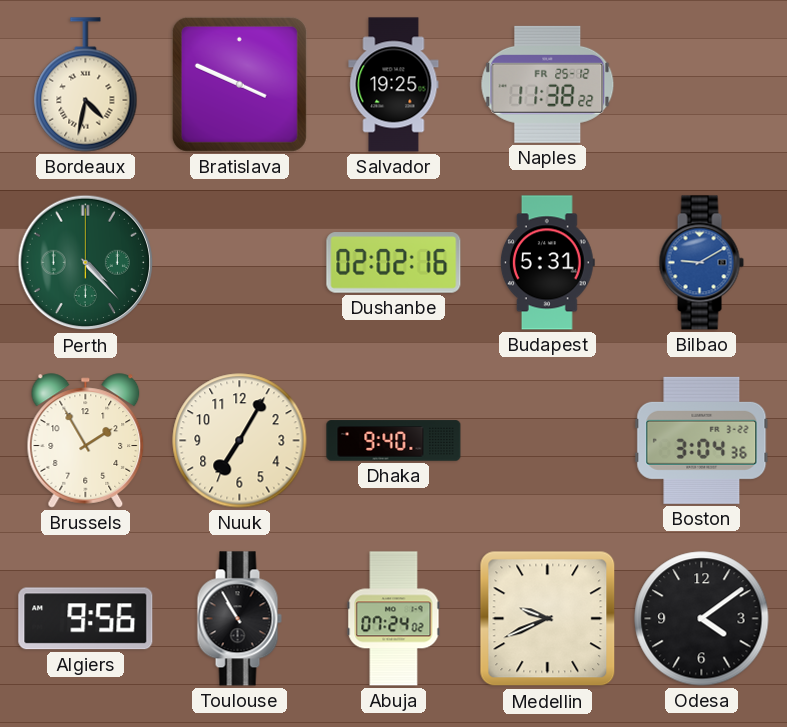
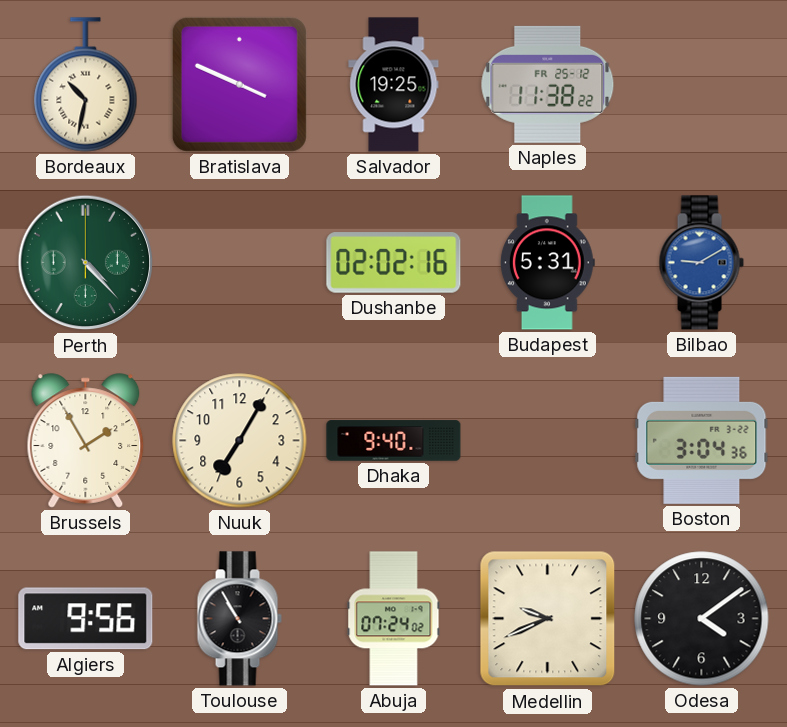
Bordeaux: 4:32 -> 10:32
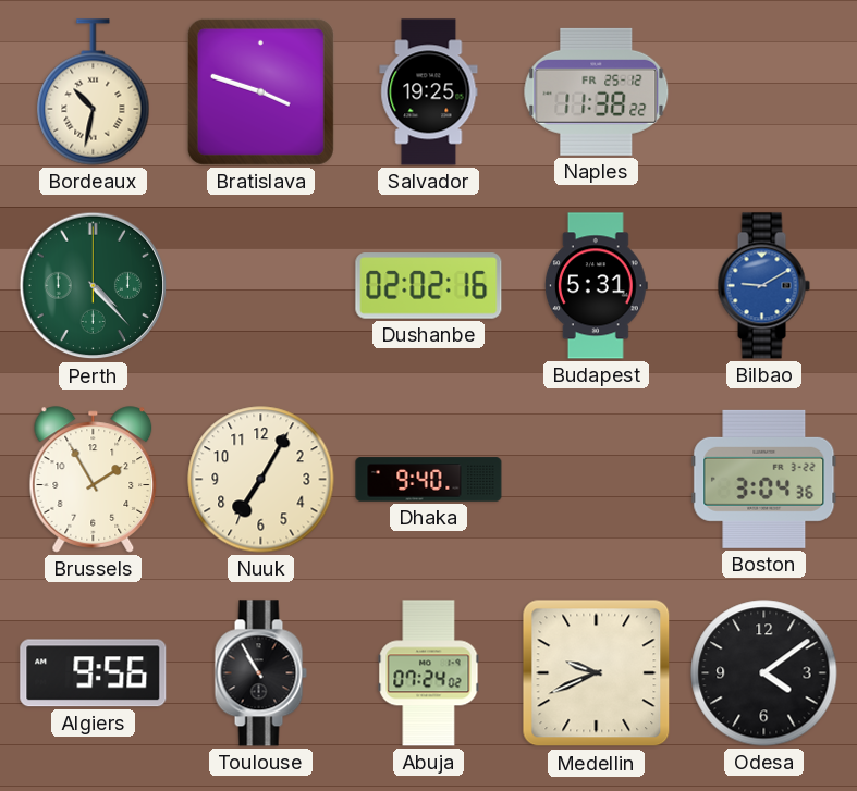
Bratislava: 3:49 -> 3:48
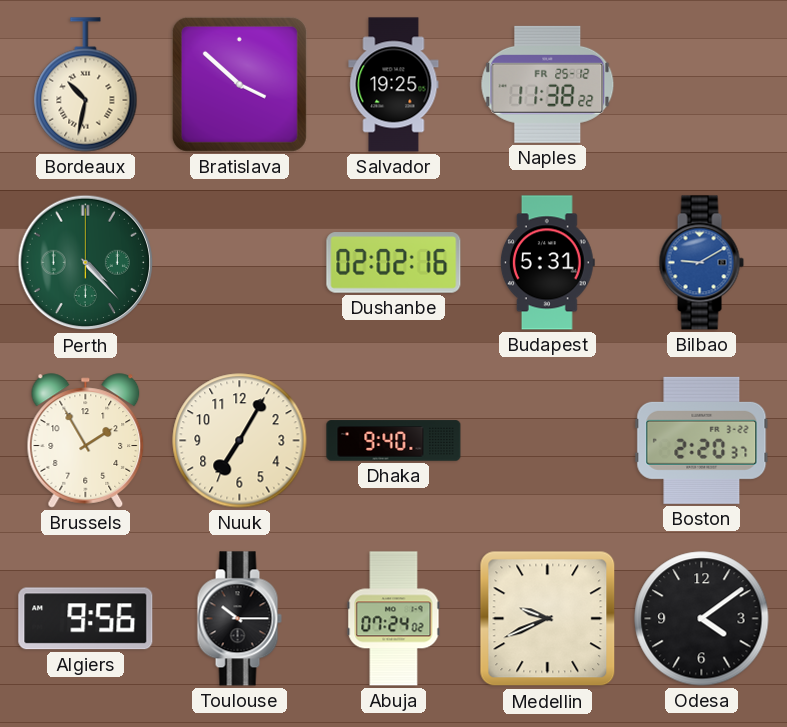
Bratislava: 3:48 -> 3:52
Boston: 3:04 -> 2:20
Toulouse: 10:55 -> 10:15
